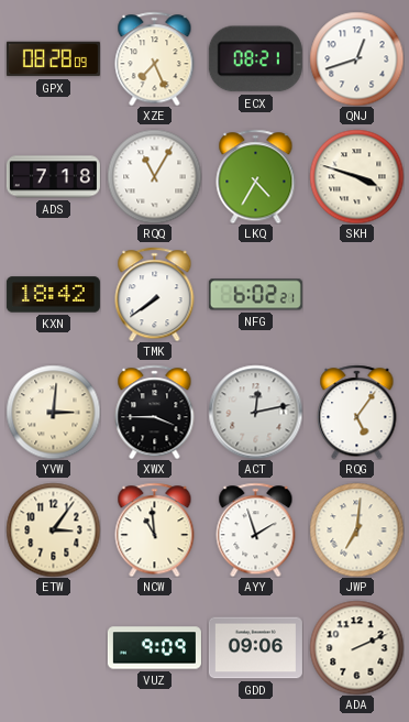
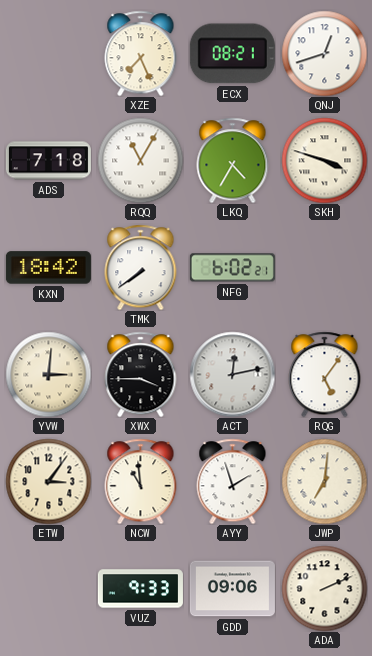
GPX: 08:28 -> none
VUZ: 9:09 -> 9:33
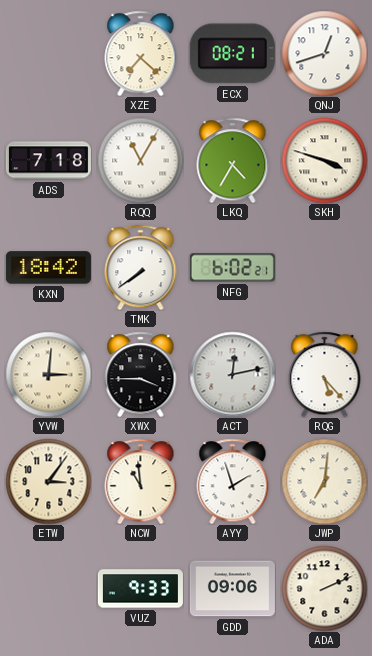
XZE: 7:26 -> 7:22
RQG: 5:06 -> 5:23
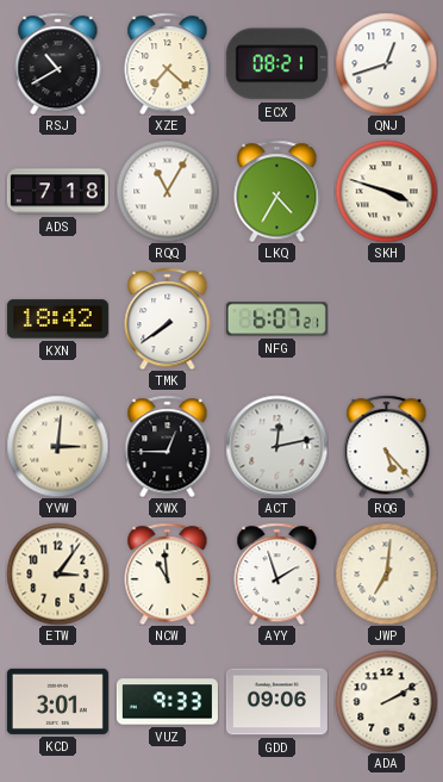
RSJ: none -> 10:40
NFG: 6:02 -> 6:07
XWX: 3:45 -> 12:45
KCD: none -> 3:01
ADA: 2:11 -> 2:10
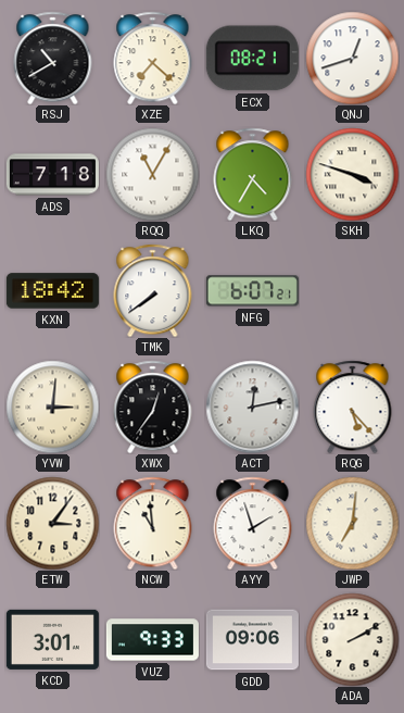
XWX: 12:45 -> 12:36
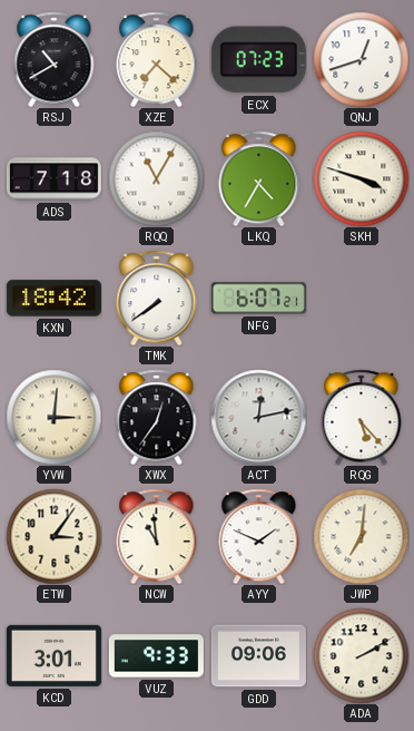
ECX: 08:21 -> 07:23
AYY: 1:57 -> 1:49
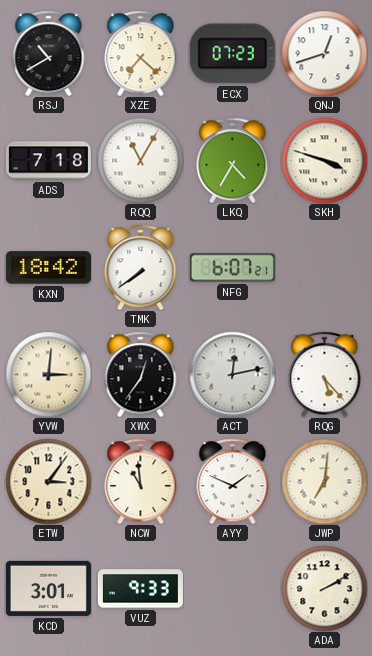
GDD: 09:06 -> none
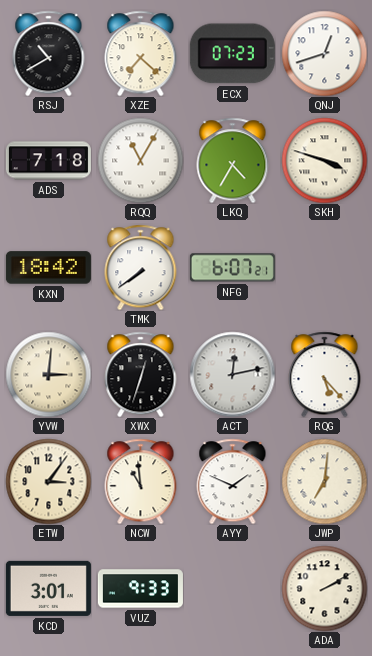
XWX: 12:36 -> 12:33
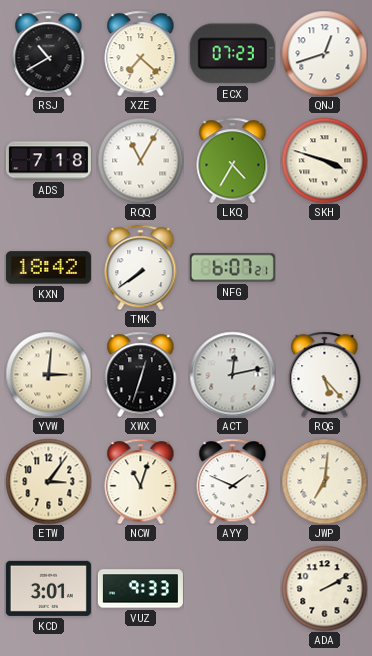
NCW: 10:59 -> 11:03
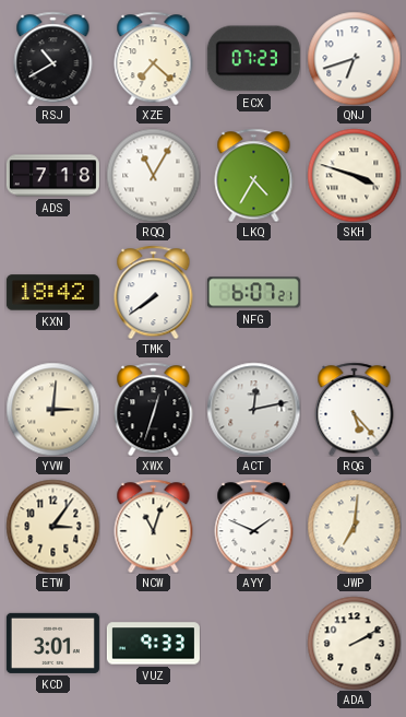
QNJ: 12:42 -> 6:42
